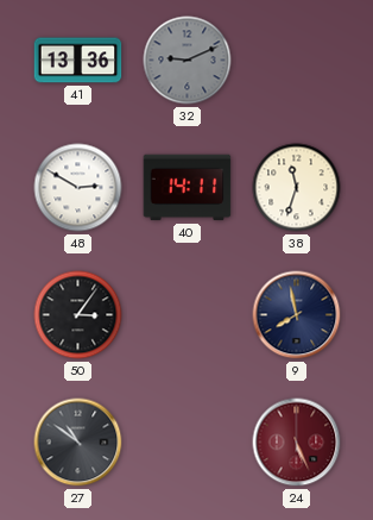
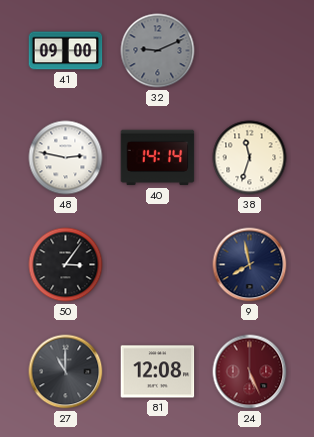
41: 13:36 -> 09:00
48: 2:50 -> 2:47
40: 14:11 -> 14:14
27: 10:51 -> 11:00
81: none -> 12:08
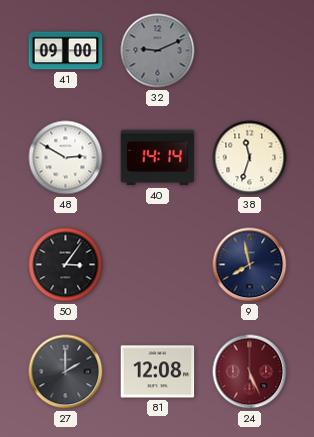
48: 2:47 -> 2:50
27: 11:00 -> 2:00
